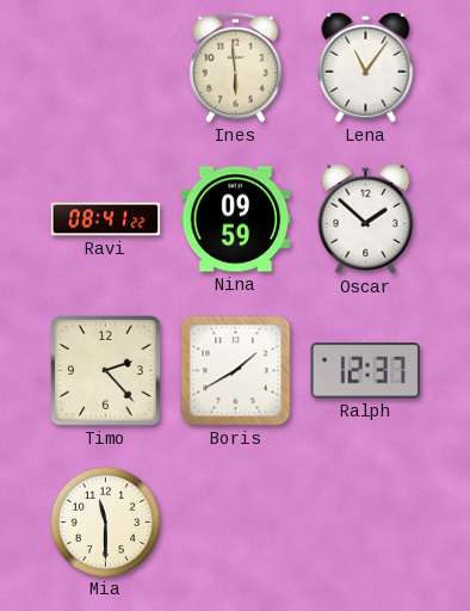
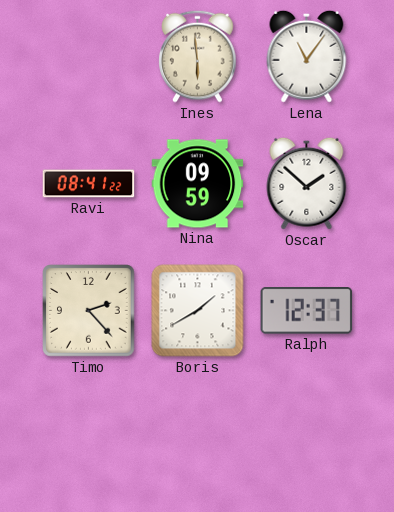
Mia: 11:30 -> none
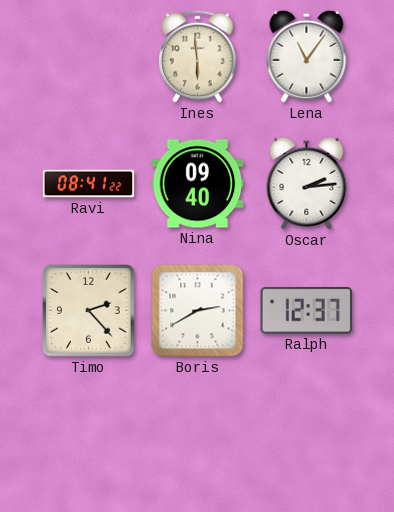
Nina: 09:59 -> 09:40
Oscar: 1:52 -> 2:14
Boris: 1:40 -> 2:40
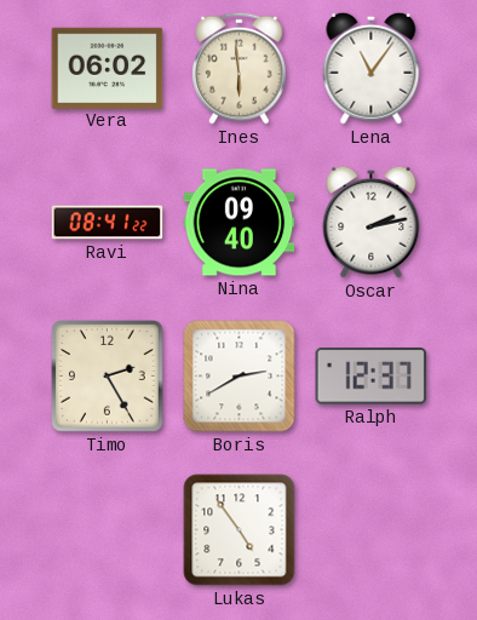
Vera: none -> 06:02
Oscar: 2:14 -> 2:13
Timo: 2:23 -> 2:25
Lukas: none -> 4:54
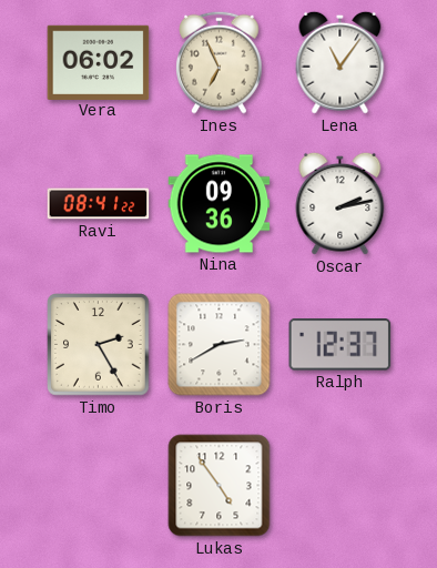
Ines: 5:59 -> 6:56
Nina: 09:40 -> 09:36
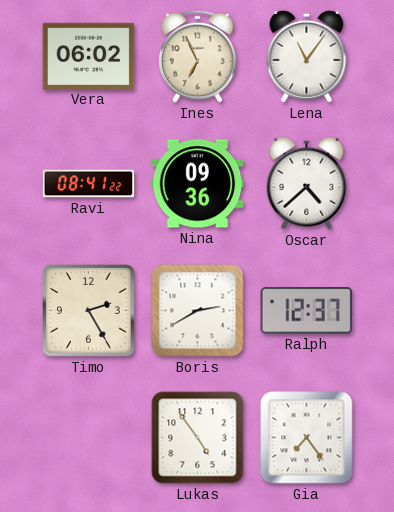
Oscar: 2:13 -> 4:38
Gia: none -> 7:24
